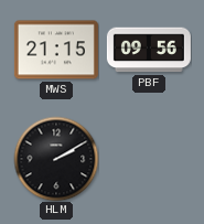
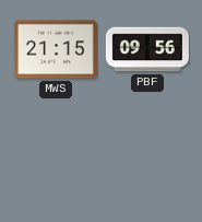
HLM: 2:10 -> none
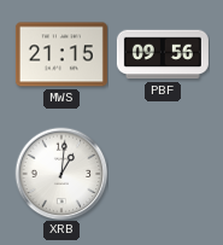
XRB: none -> 1:01
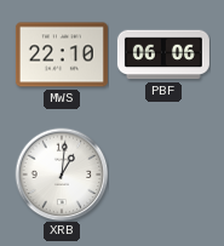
MWS: 21:15 -> 22:10
PBF: 09:56 -> 06:06
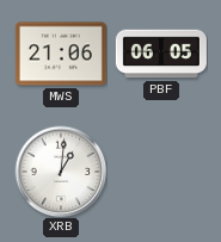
MWS: 22:10 -> 21:06
PBF: 06:06 -> 06:05
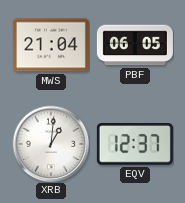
MWS: 21:06 -> 21:04
EQV: none -> 12:37
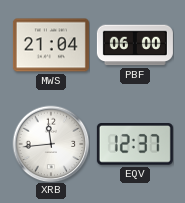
PBF: 06:05 -> 06:00
XRB: 1:01 -> 11:44
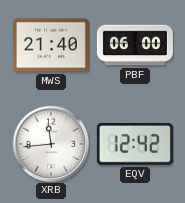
MWS: 21:04 -> 21:40
EQV: 12:37 -> 12:42
